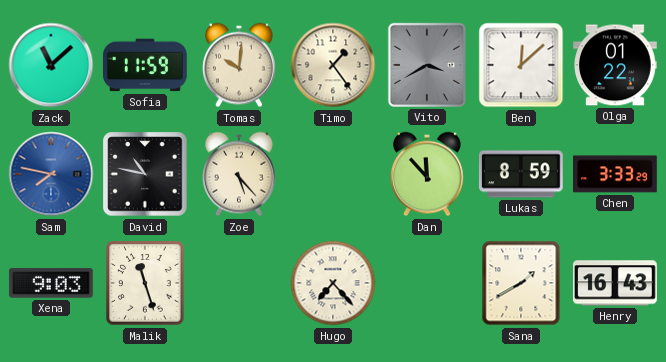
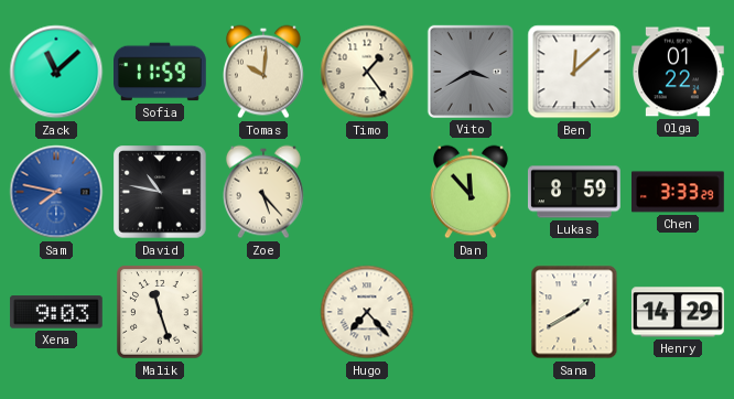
Henry: 16:43 -> 14:29
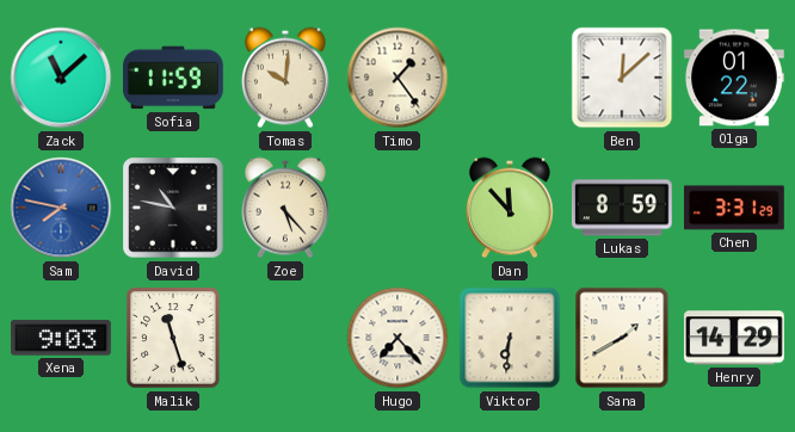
Vito: 3:40 -> none
Chen: 3:33 -> 3:31
Viktor: none -> 6:31
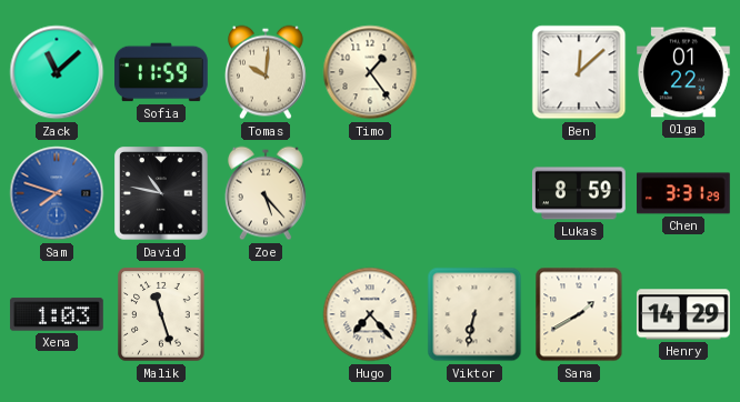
Sam: 7:47 -> 7:48
Dan: 11:53 -> none
Xena: 9:03 -> 1:03
Viktor: 6:31 -> 6:32
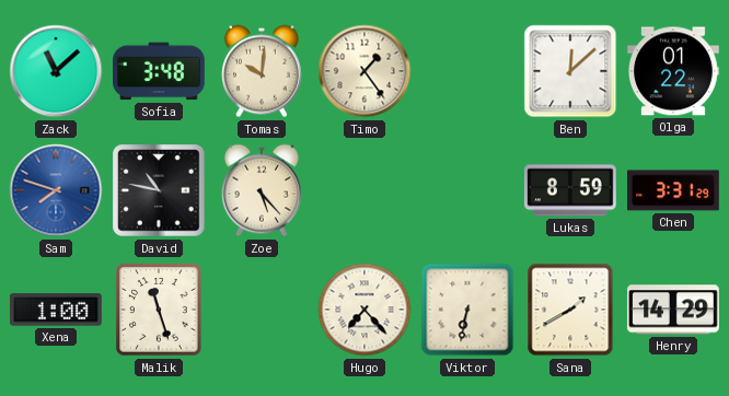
Sofia: 11:59 -> 3:48
Xena: 1:03 -> 1:00
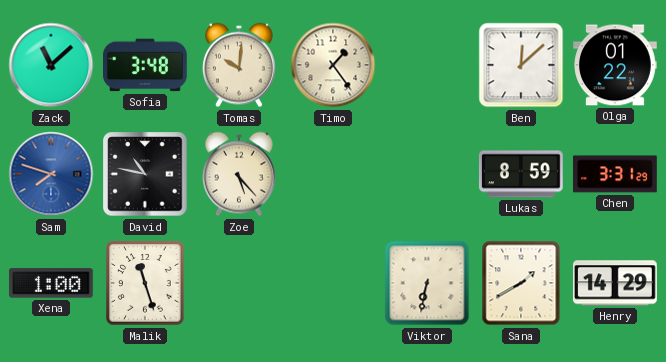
Hugo: 7:23 -> none
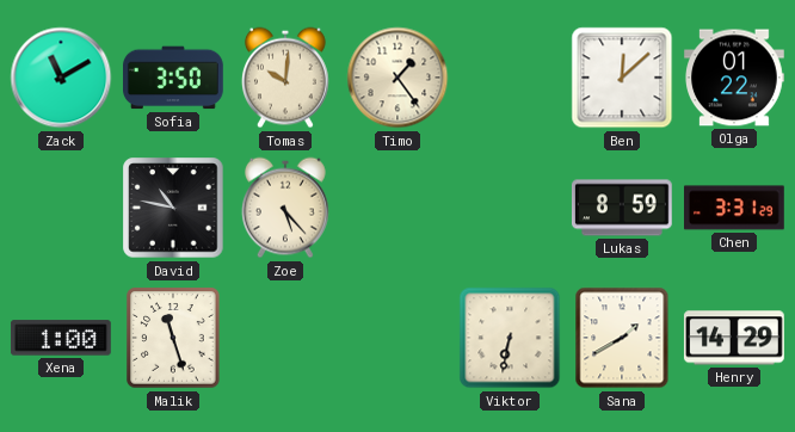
Zack: 11:08 -> 11:10
Sofia: 3:48 -> 3:50
Sam: 7:48 -> none
